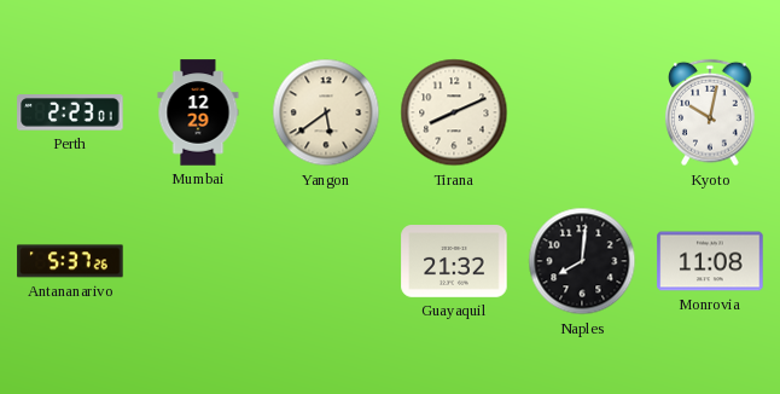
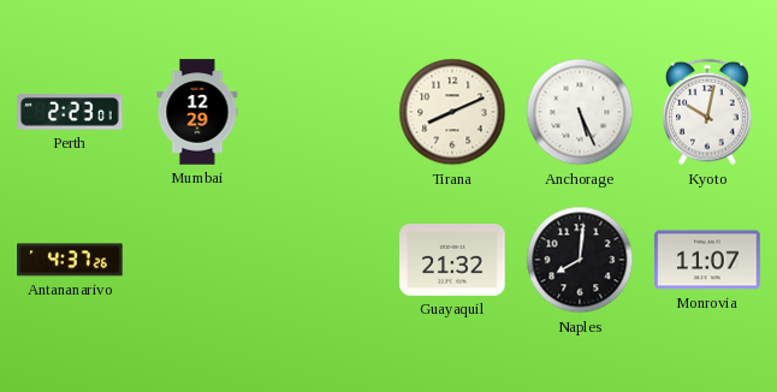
Yangon: 5:39 -> none
Anchorage: none -> 5:26
Antananarivo: 5:37 -> 4:37
Monrovia: 11:08 -> 11:07
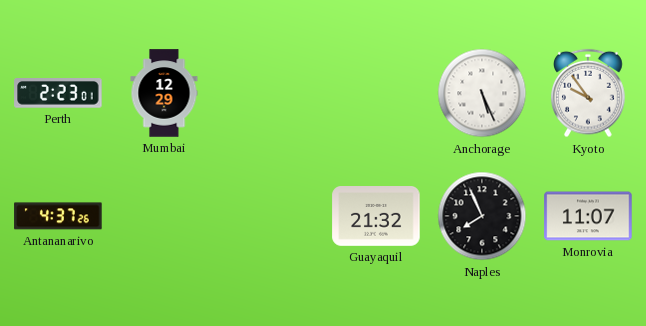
Tirana: 8:11 -> none
Kyoto: 10:02 -> 9:54
Naples: 8:01 -> 7:56
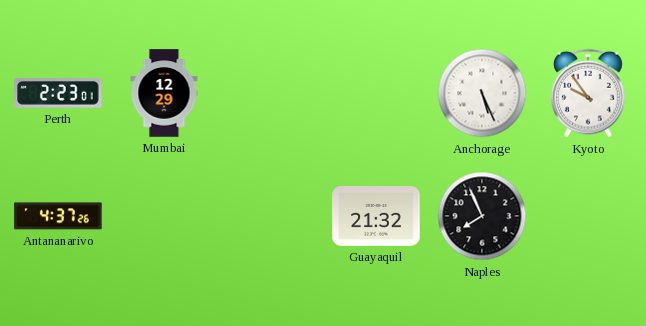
Monrovia: 11:07 -> none
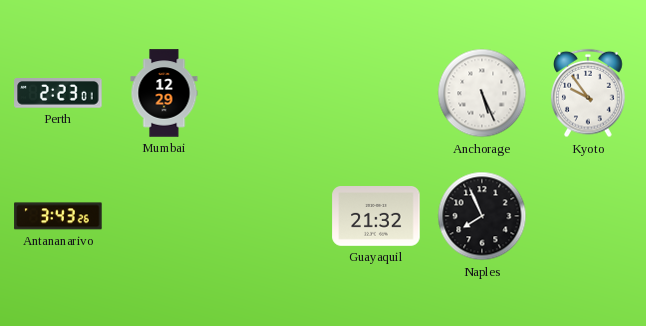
Antananarivo: 4:37 -> 3:43
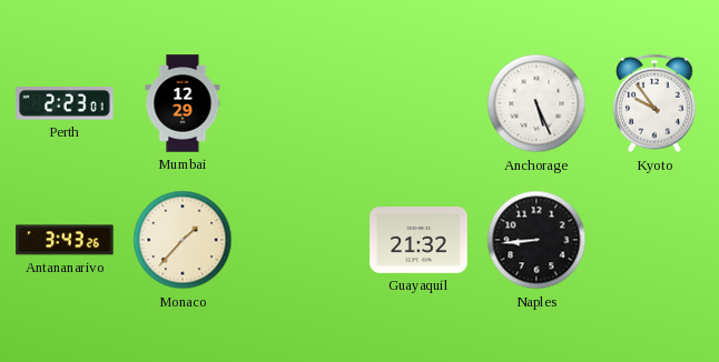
Monaco: none -> 1:37
Naples: 7:56 -> 8:44
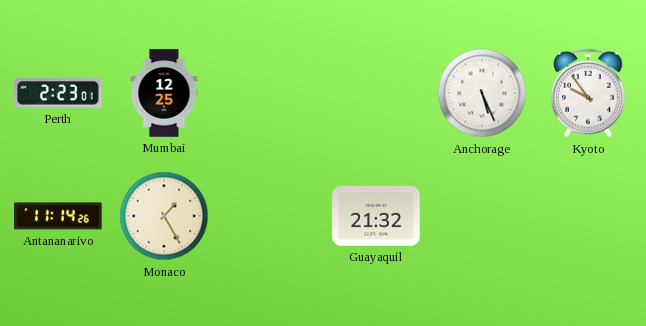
Mumbai: 12:29 -> 12:25
Antananarivo: 3:43 -> 11:14
Monaco: 1:37 -> 1:25
Naples: 8:44 -> none
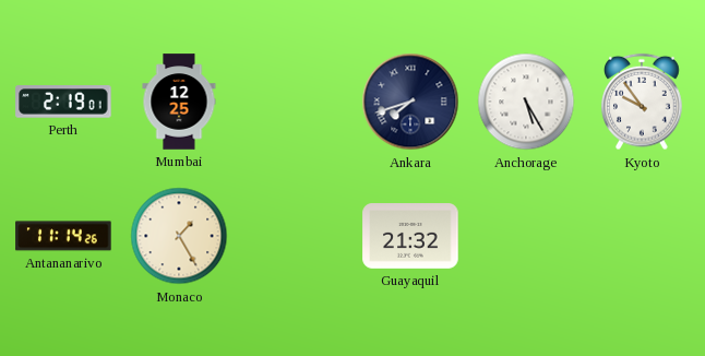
Perth: 2:23 -> 2:19
Ankara: none -> 7:42
Anchorage: 5:26 -> 5:25
